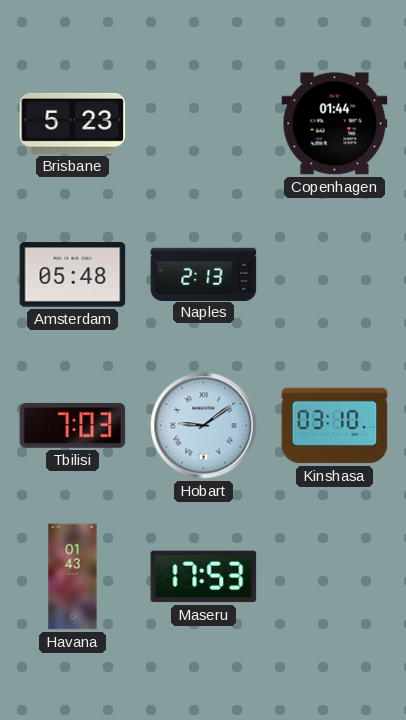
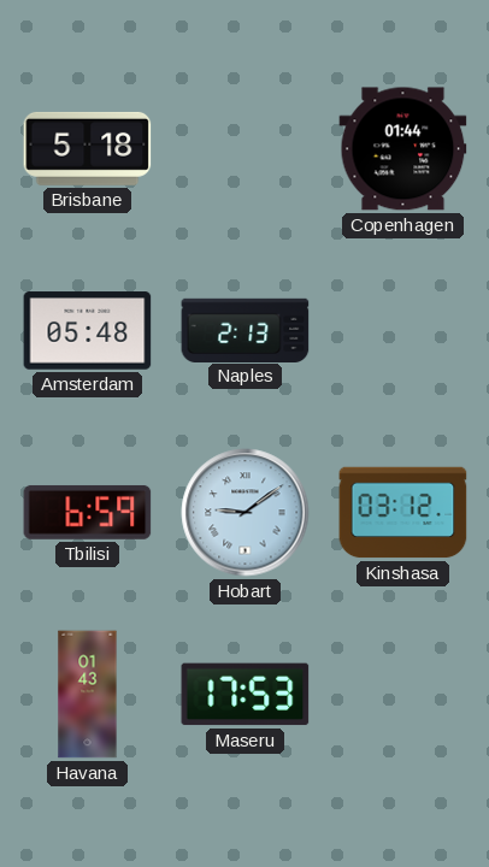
Brisbane: 5:23 -> 5:18
Tbilisi: 7:03 -> 6:59
Kinshasa: 03:10 -> 03:12
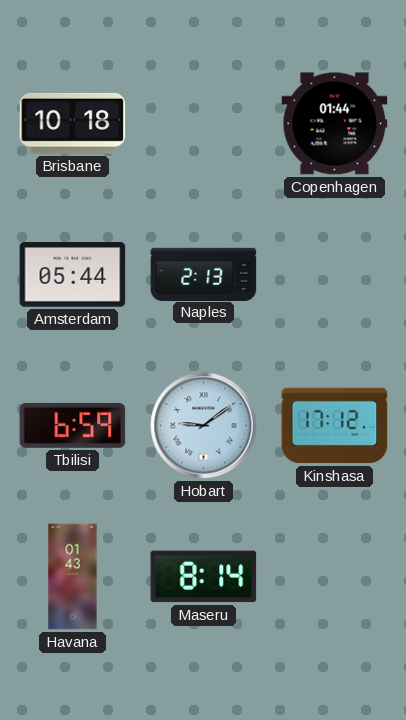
Brisbane: 5:18 -> 10:18
Amsterdam: 05:48 -> 05:44
Kinshasa: 03:12 -> 17:12
Maseru: 17:53 -> 8:14
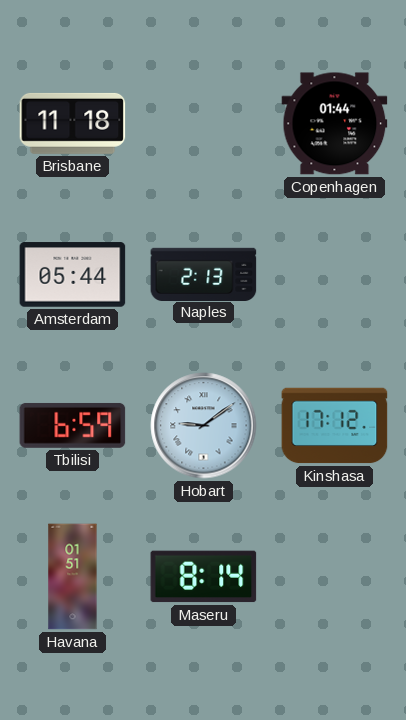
Brisbane: 10:18 -> 11:18
Havana: 01:43 -> 01:51
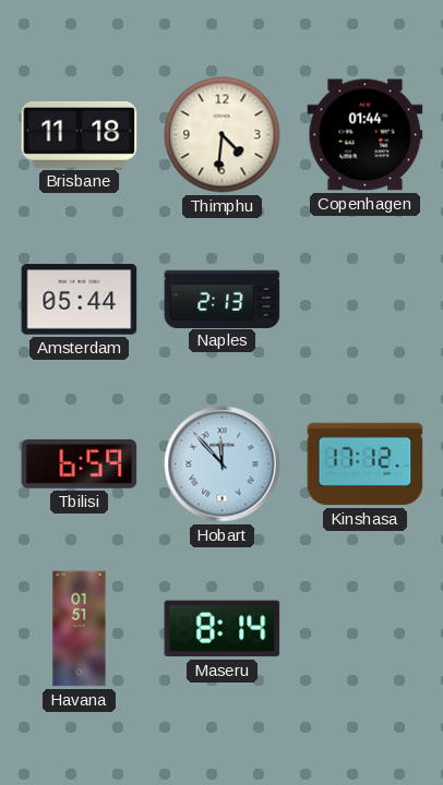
Thimphu: none -> 4:31
Hobart: 9:09 -> 11:53
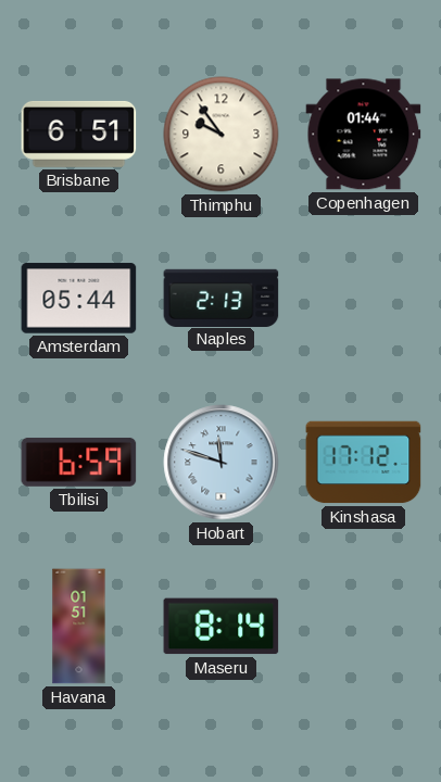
Brisbane: 11:18 -> 6:51
Thimphu: 4:31 -> 9:54
Hobart: 11:53 -> 11:48
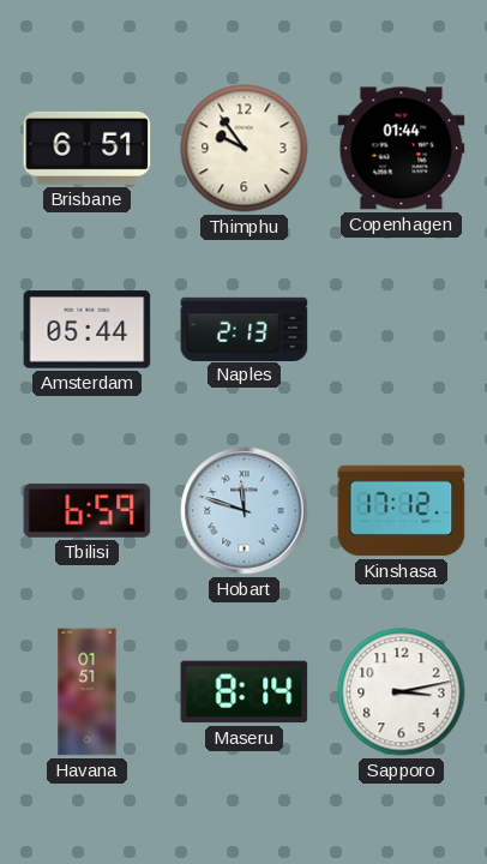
Sapporo: none -> 3:13
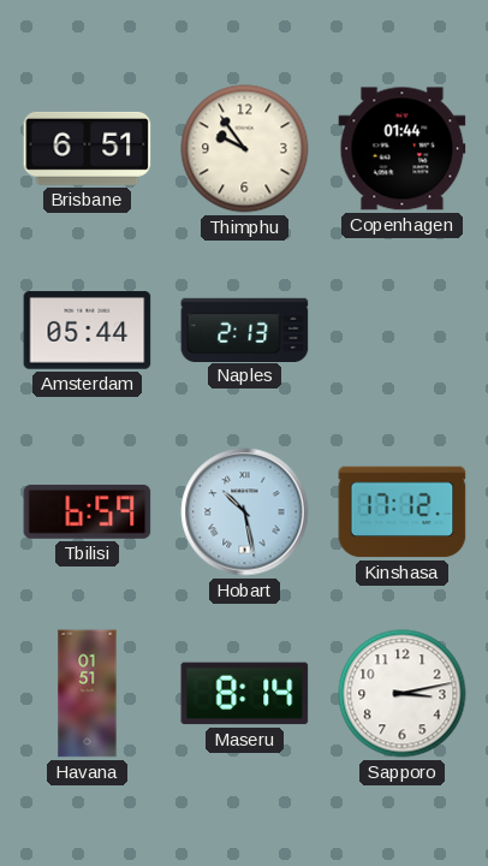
Hobart: 11:48 -> 10:28
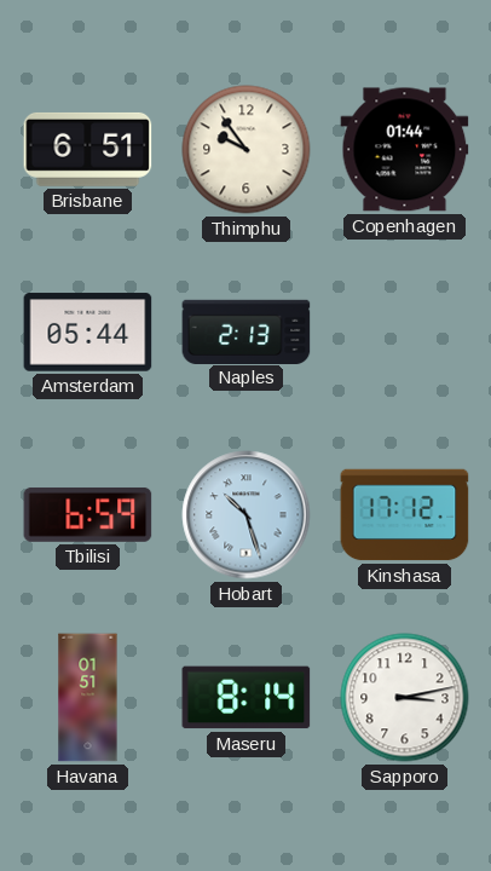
Hobart: 10:28 -> 10:27
